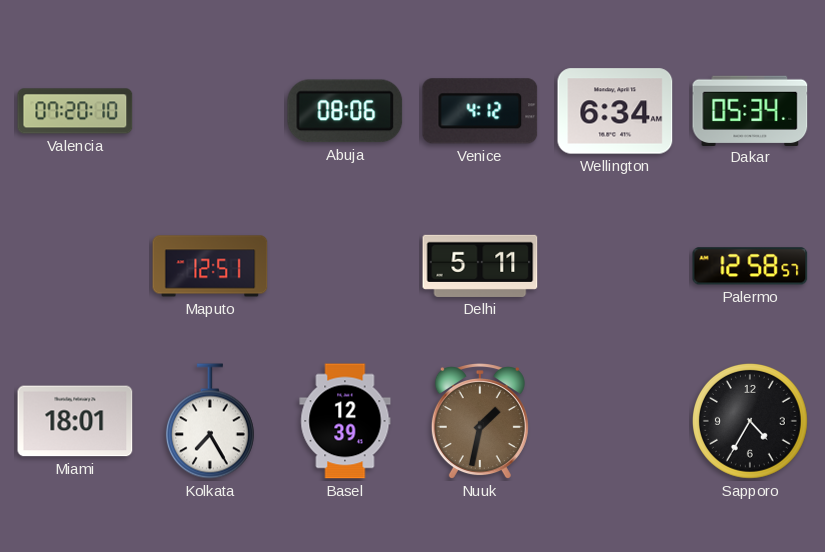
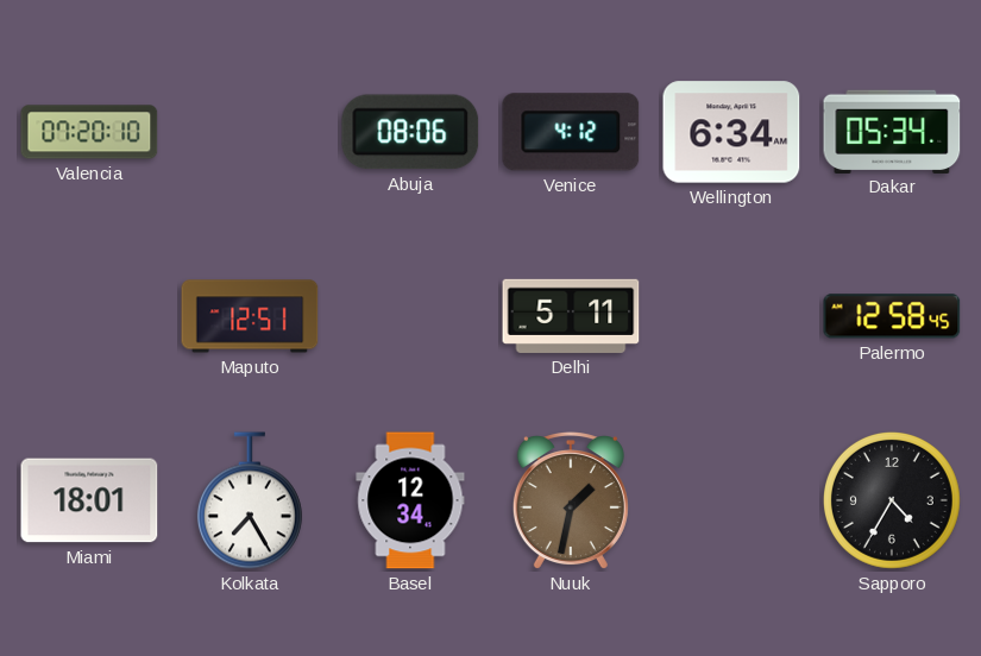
Palermo: 12:58:57 -> 12:58:45
Basel: 12:39 -> 12:34
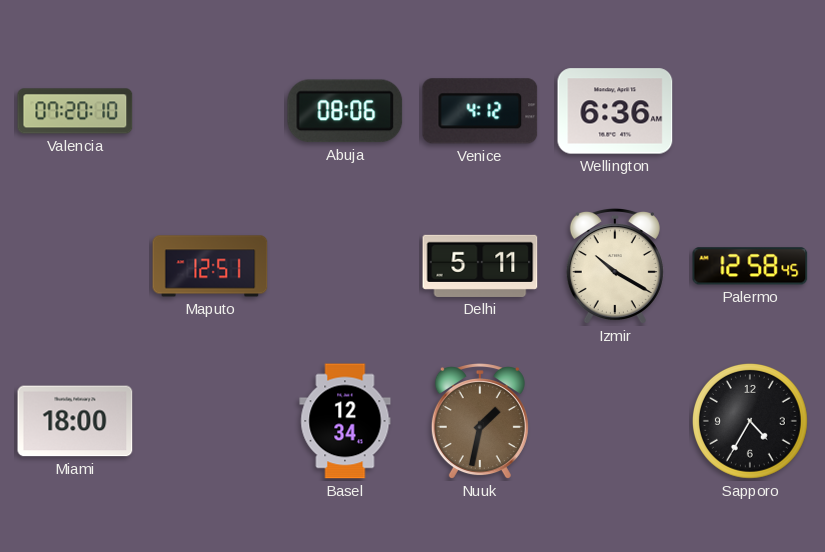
Wellington: 6:34 -> 6:36
Dakar: 05:34 -> none
Izmir: none -> 10:20
Miami: 18:01 -> 18:00
Kolkata: 7:25 -> none
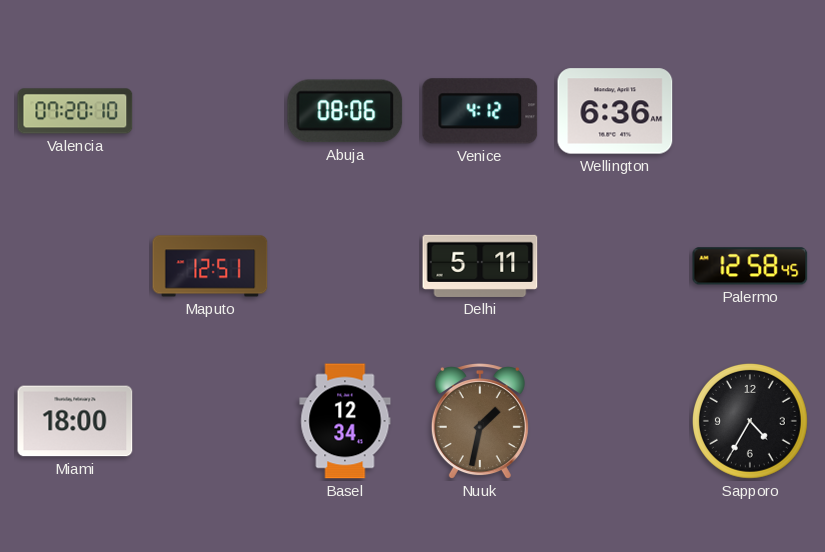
Izmir: 10:20 -> none
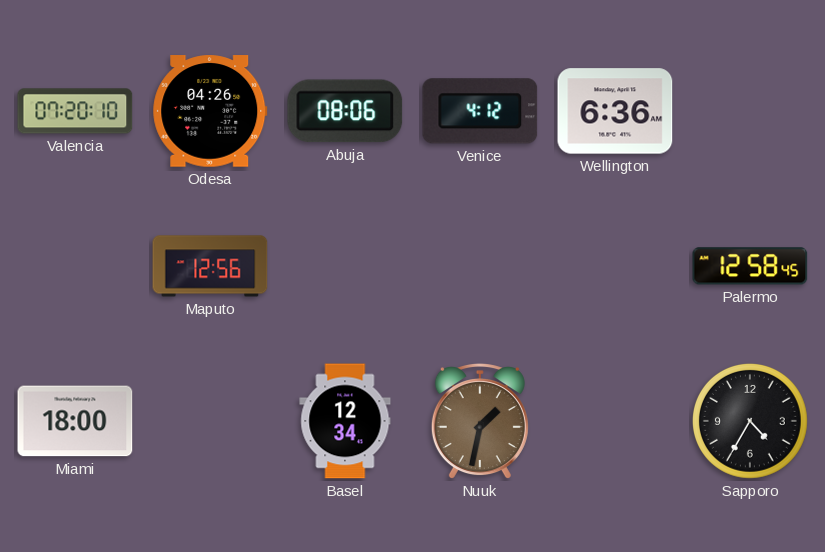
Odesa: none -> 04:26
Maputo: 12:51 -> 12:56
Delhi: 5:11 -> none
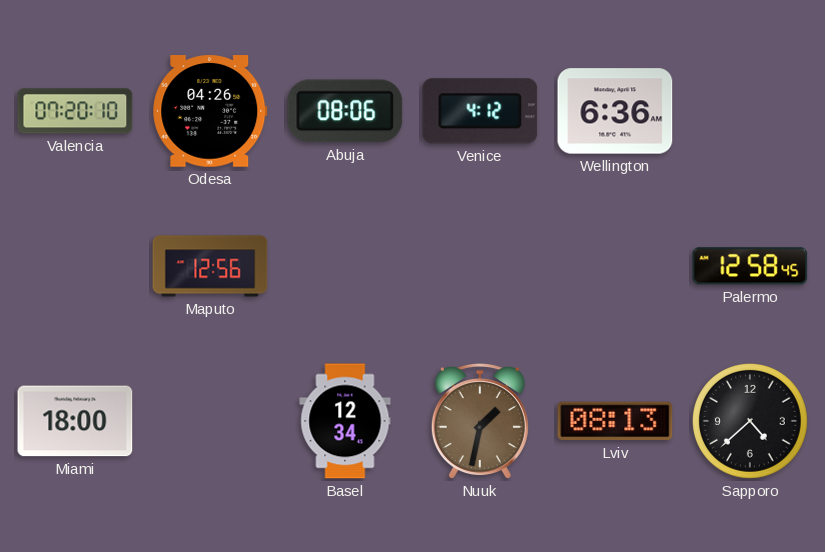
Lviv: none -> 08:13
Sapporo: 4:35 -> 4:38
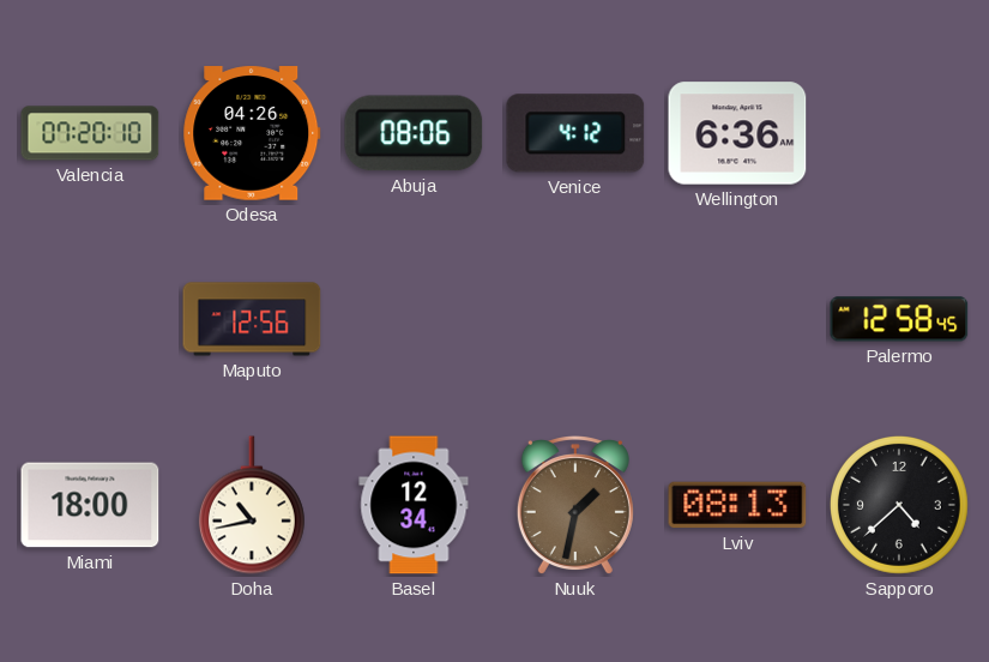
Doha: none -> 10:43
